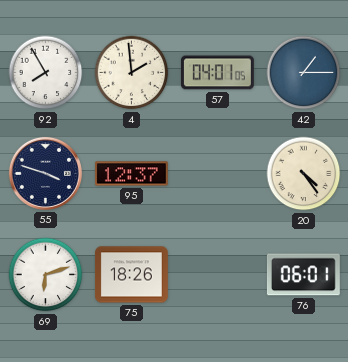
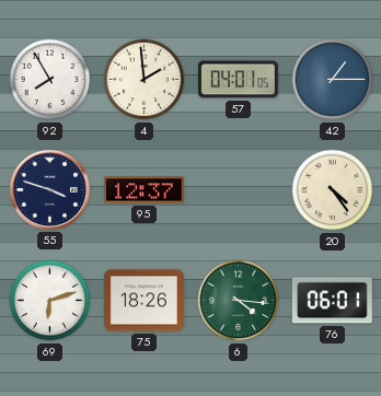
6: none -> 4:16
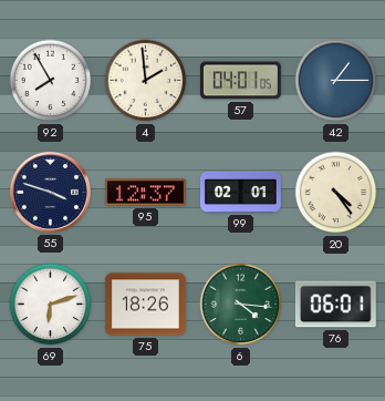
99: none -> 02:01
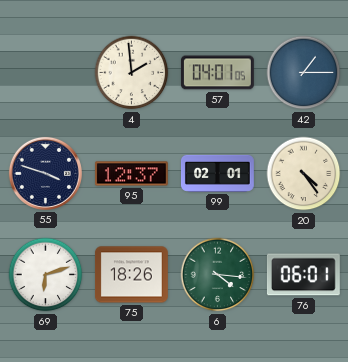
92: 7:55 -> none
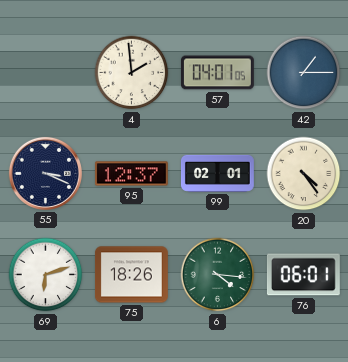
55: 3:48 -> 3:19
